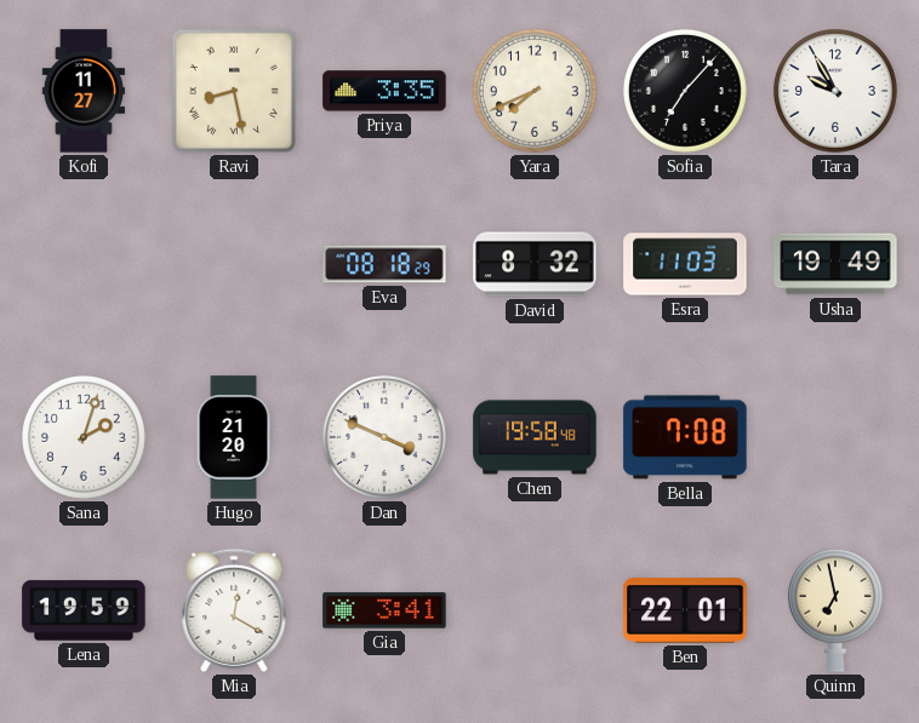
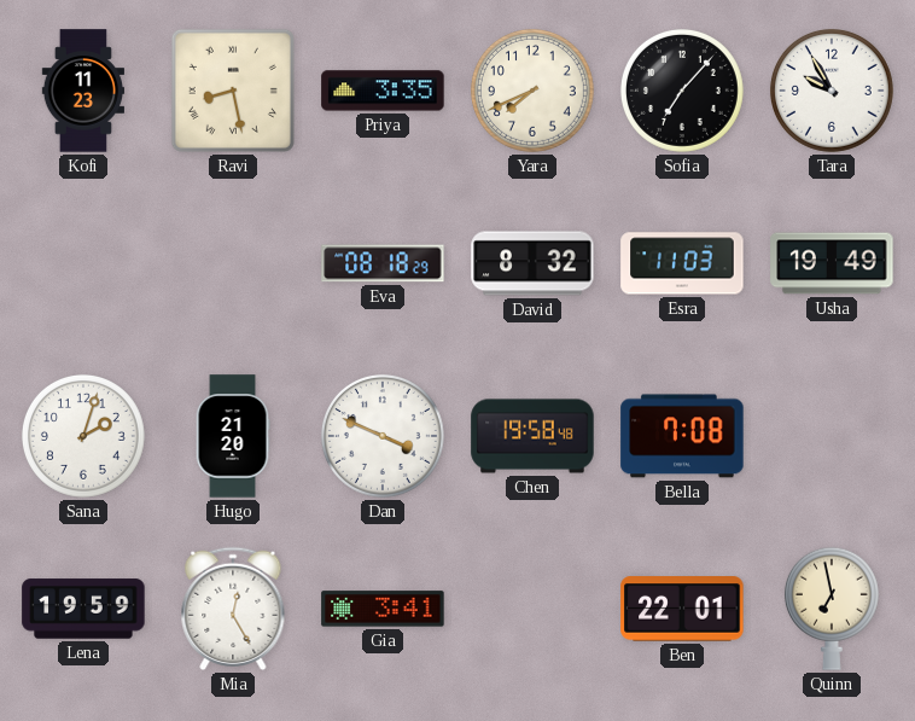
Kofi: 11:27 -> 11:23
Mia: 12:20 -> 12:25
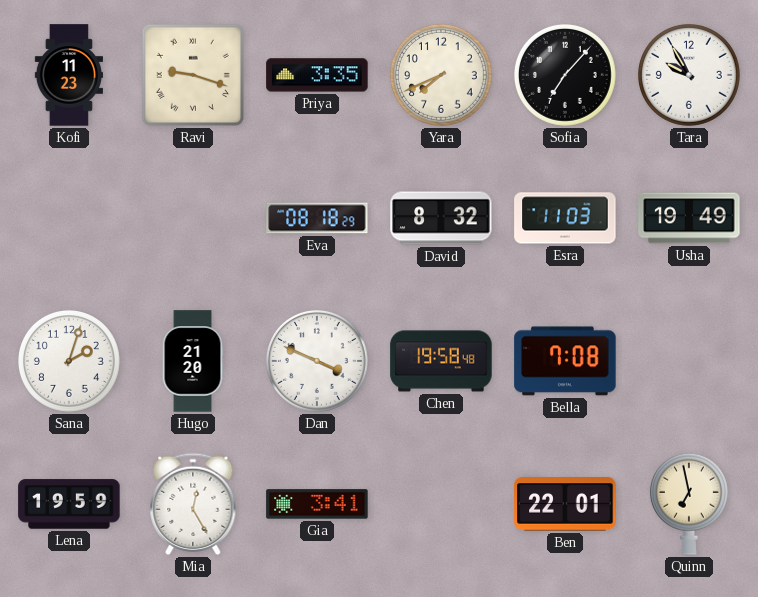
Ravi: 8:28 -> 9:18
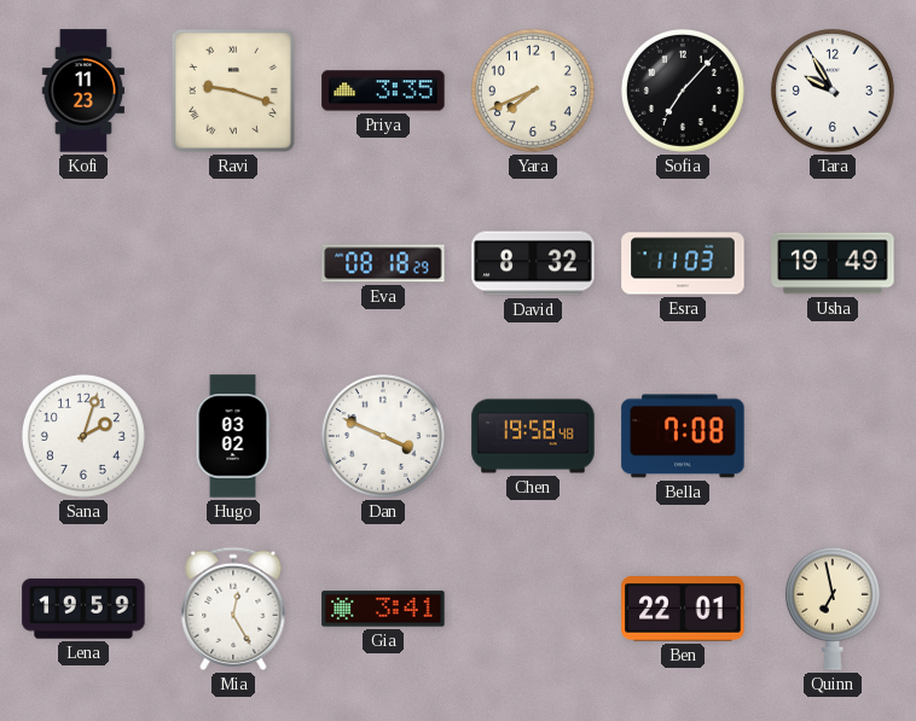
Hugo: 21:20 -> 03:02
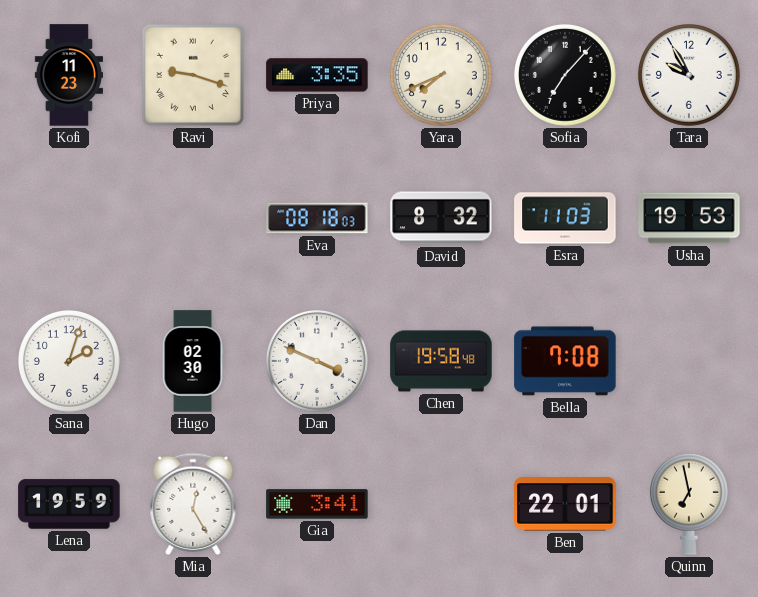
Eva: 08:18:29 -> 08:18:03
Usha: 19:49 -> 19:53
Hugo: 03:02 -> 02:30
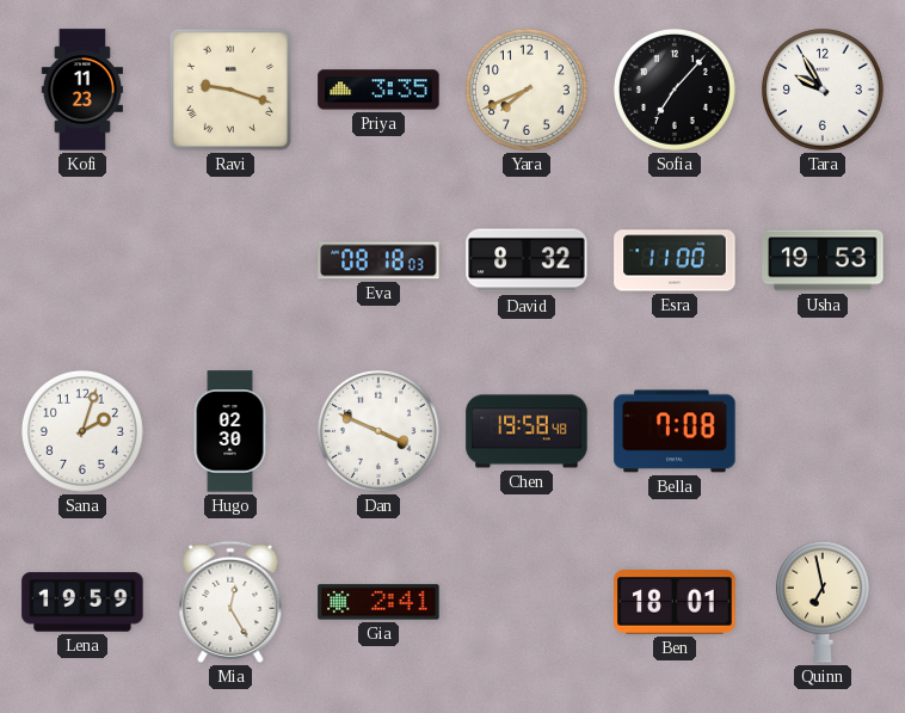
Esra: 11:03 -> 11:00
Gia: 3:41 -> 2:41
Ben: 22:01 -> 18:01
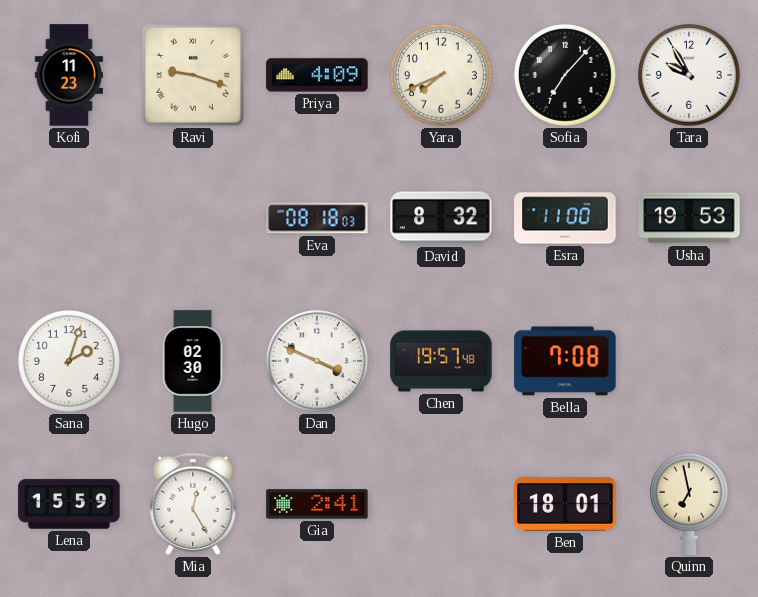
Priya: 3:35 -> 4:09
Chen: 19:58 -> 19:57
Lena: 19:59 -> 15:59
